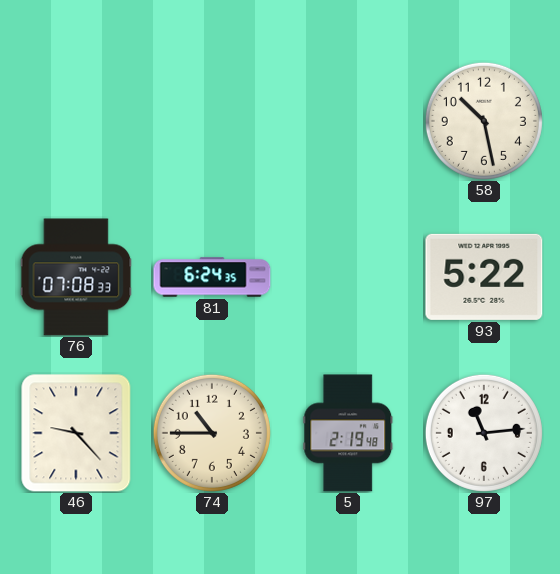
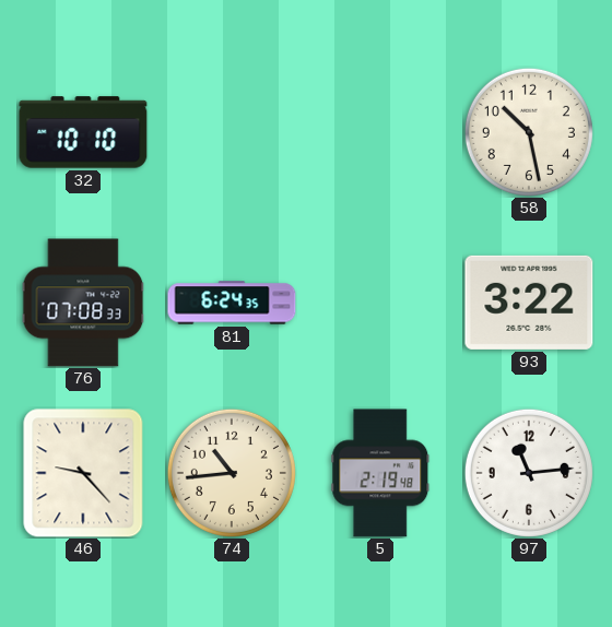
32: none -> 10:10
93: 5:22 -> 3:22
74: 10:45 -> 10:44
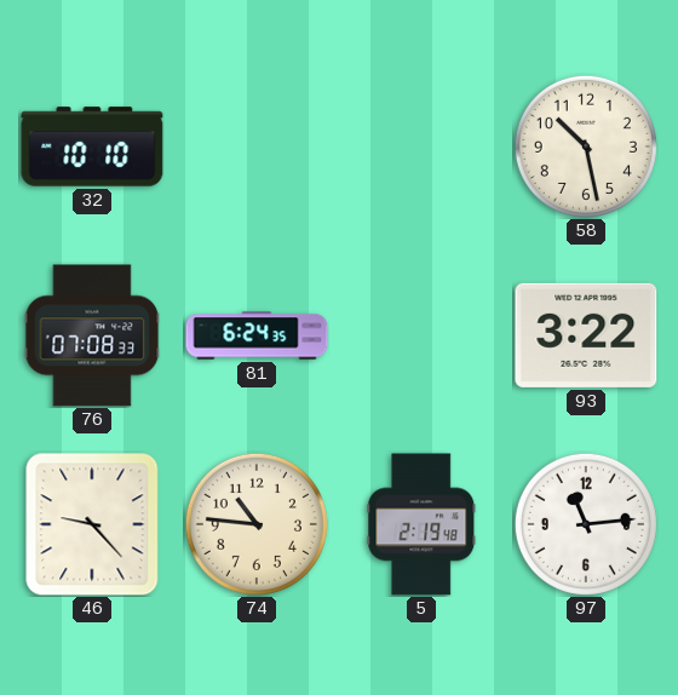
74: 10:44 -> 10:46
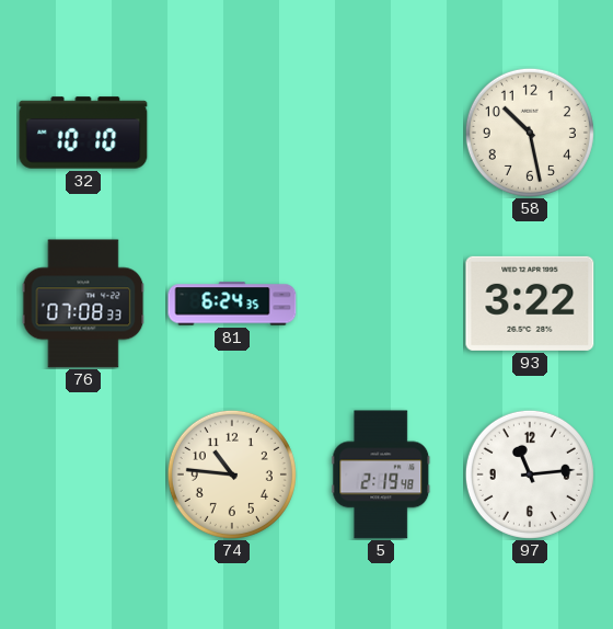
46: 9:23 -> none
